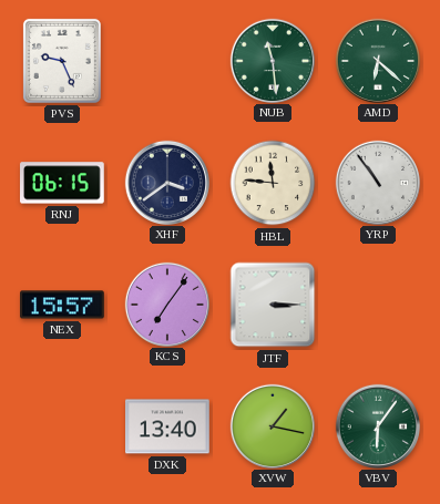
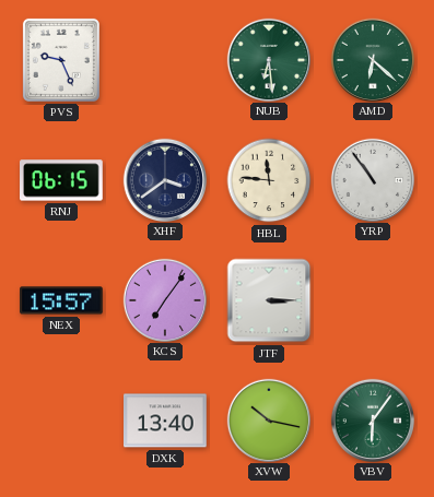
NUB: 11:29 -> 6:29
XVW: 1:17 -> 10:17
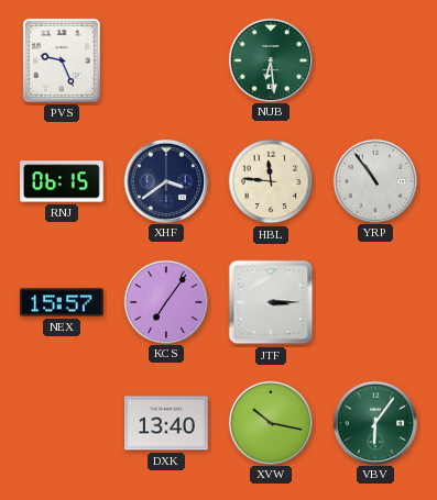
AMD: 6:22 -> none
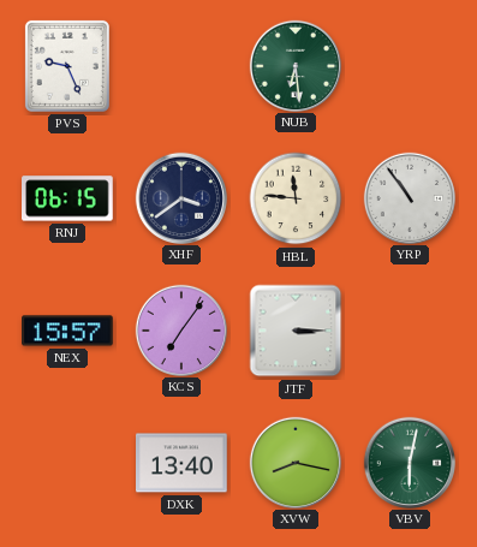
XVW: 10:17 -> 8:17
VBV: 6:06 -> 6:02
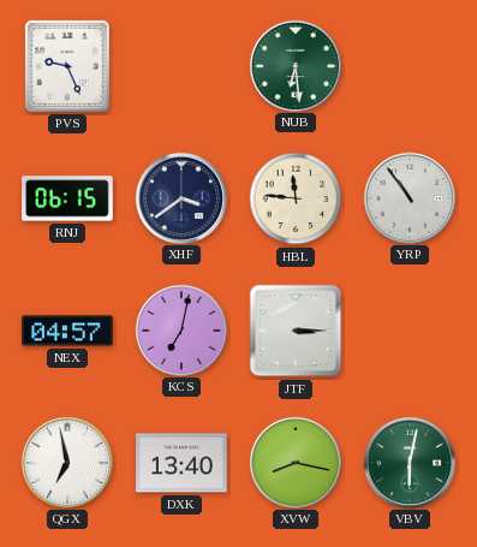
NEX: 15:57 -> 04:57
KCS: 7:06 -> 7:02
QGX: none -> 6:58
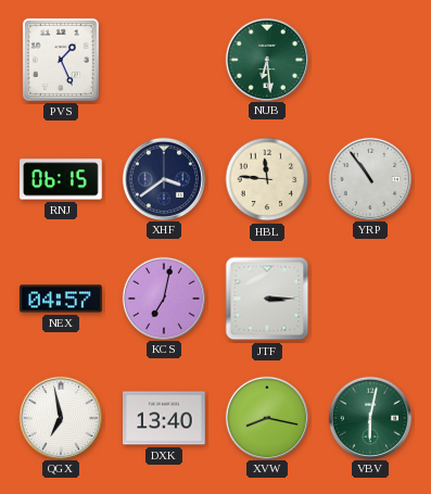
PVS: 9:26 -> 1:26
